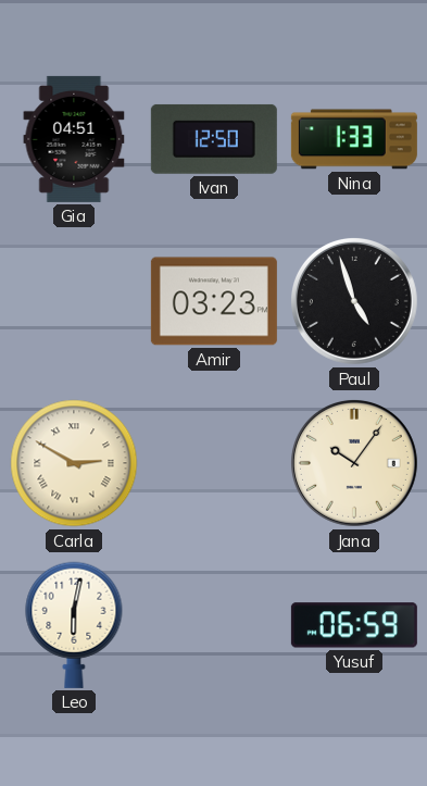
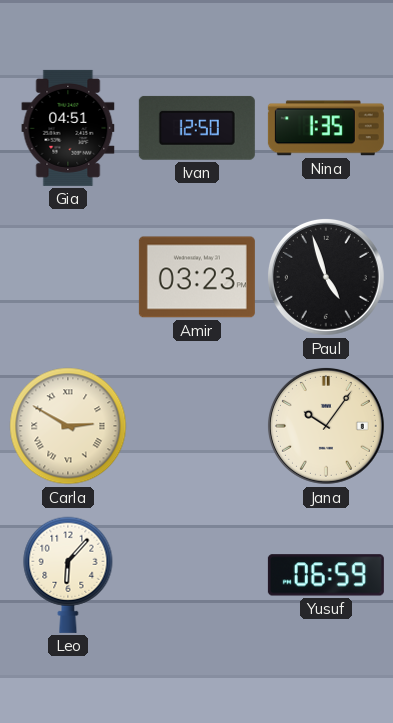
Nina: 1:33 -> 1:35
Leo: 6:02 -> 6:07
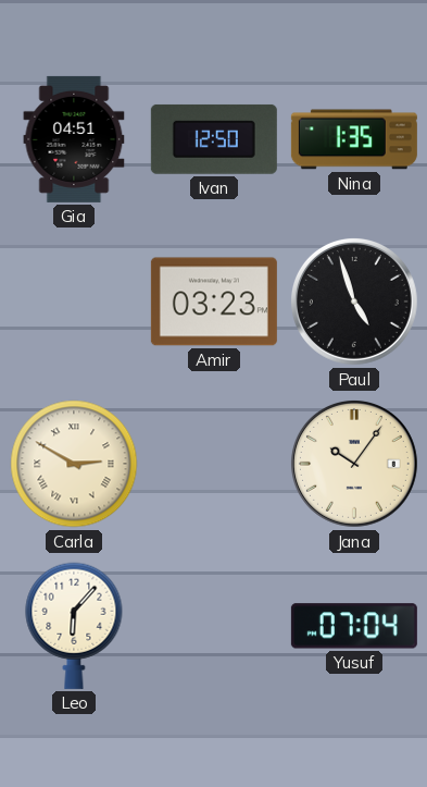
Yusuf: 06:59 -> 07:04
